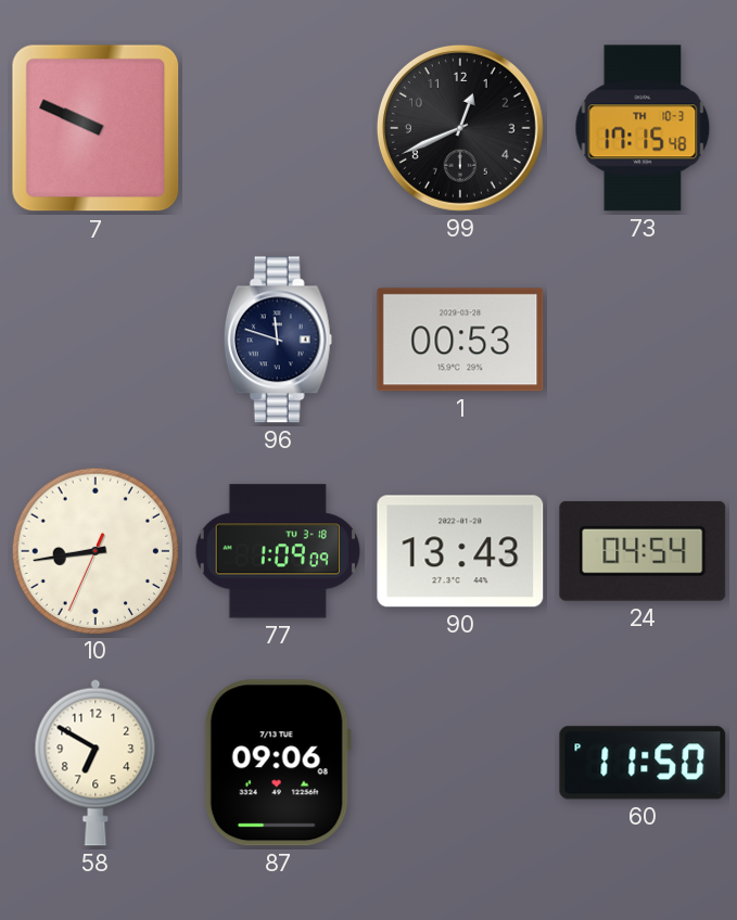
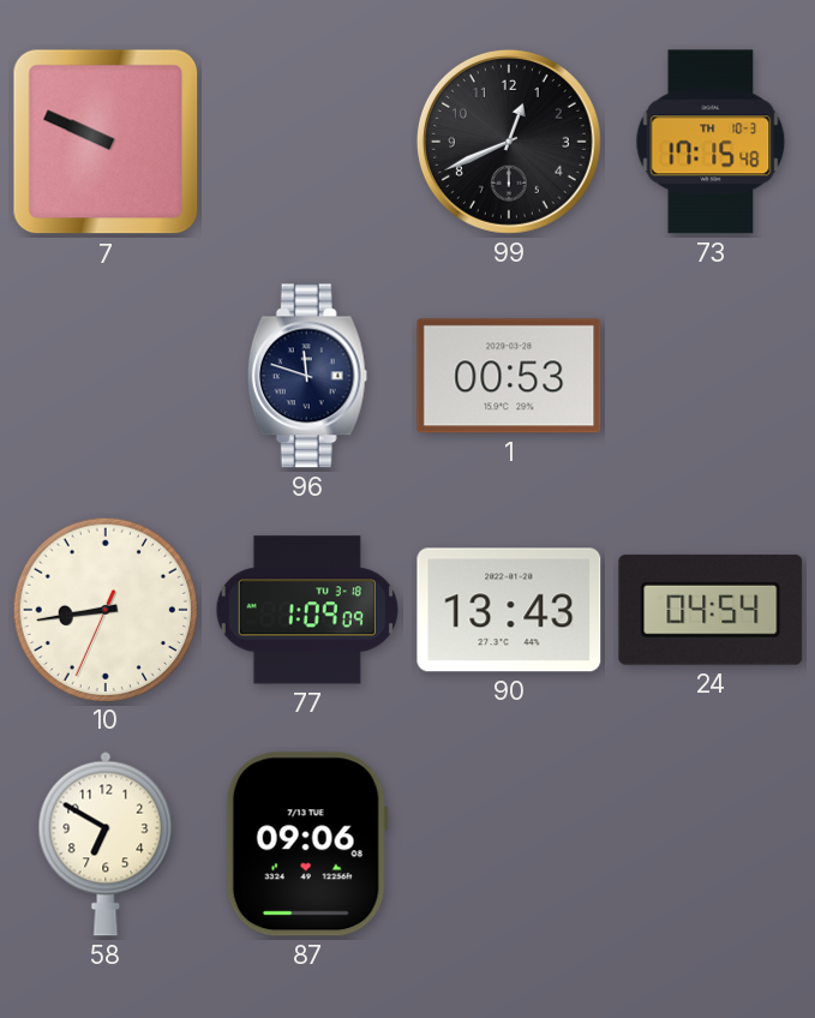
60: 11:50 -> none
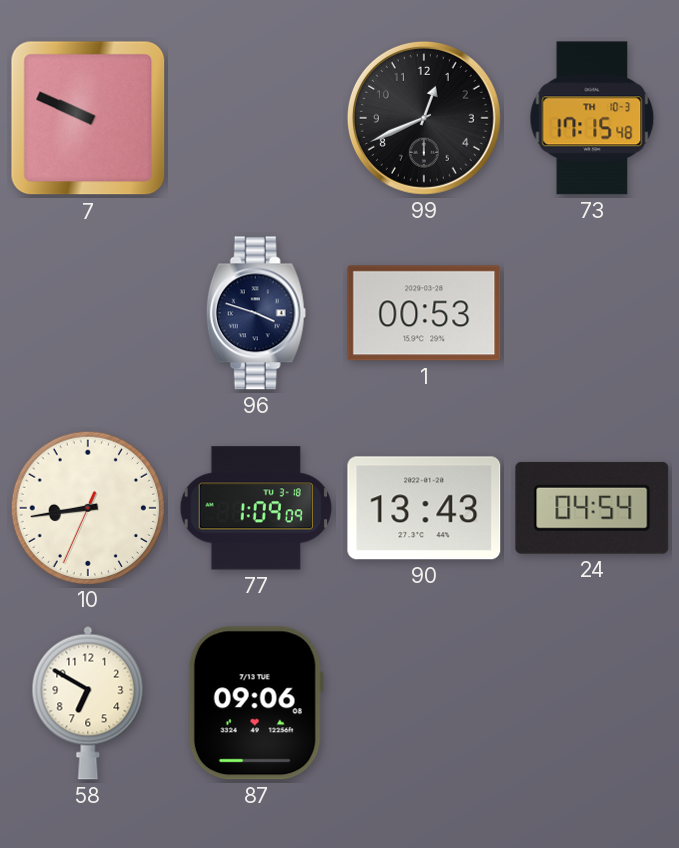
96: 11:48 -> 3:48
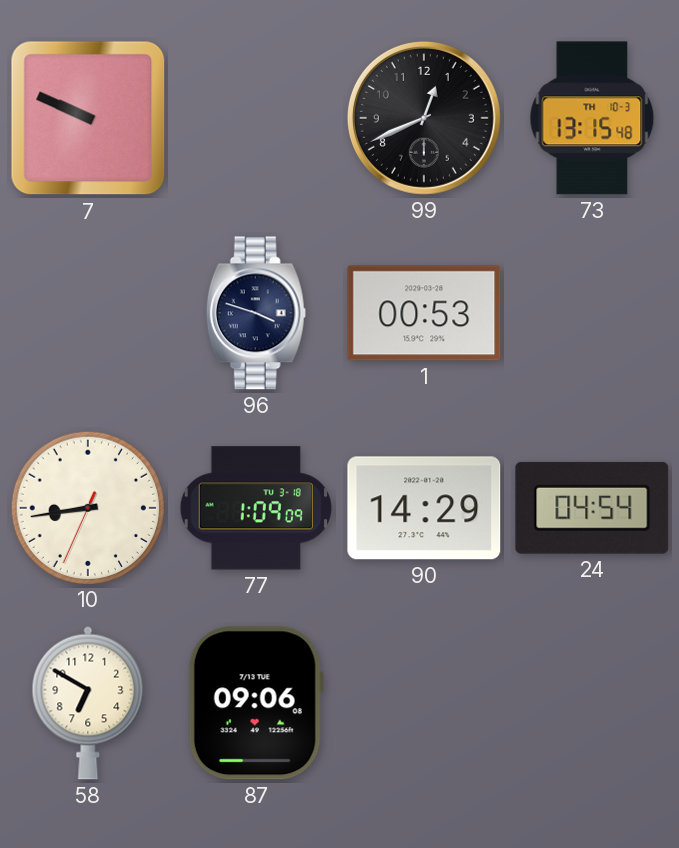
73: 17:15 -> 13:15
90: 13:43 -> 14:29
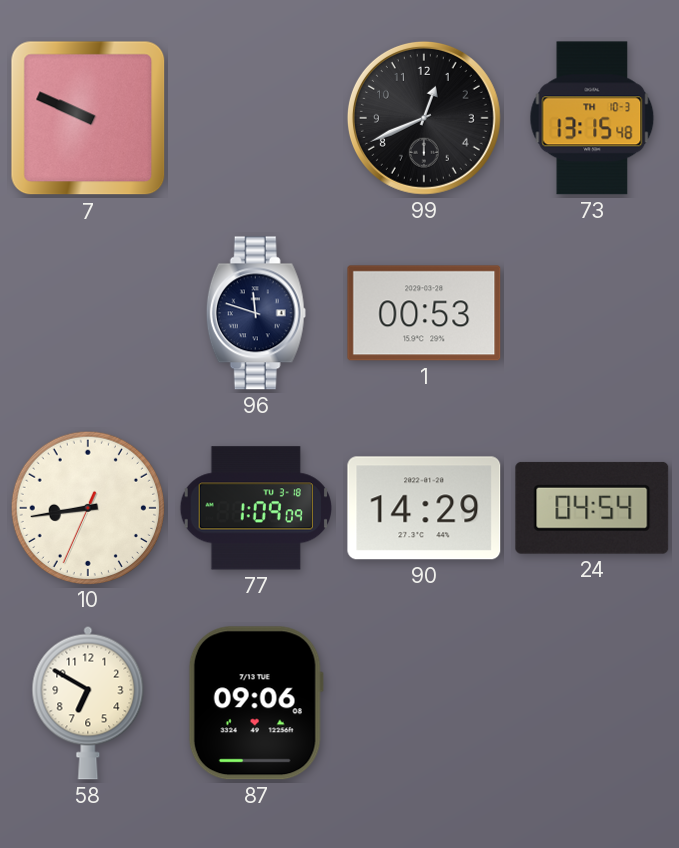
96: 3:48 -> 11:48
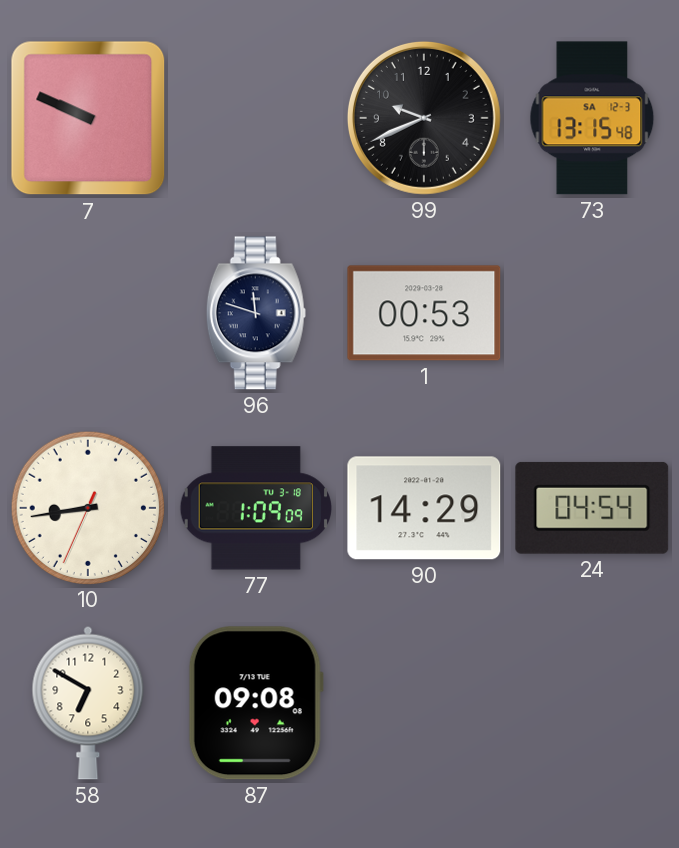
99: 12:41 -> 9:41
73 date: TH 10-3 -> SA 12-3
87: 09:06 -> 09:08
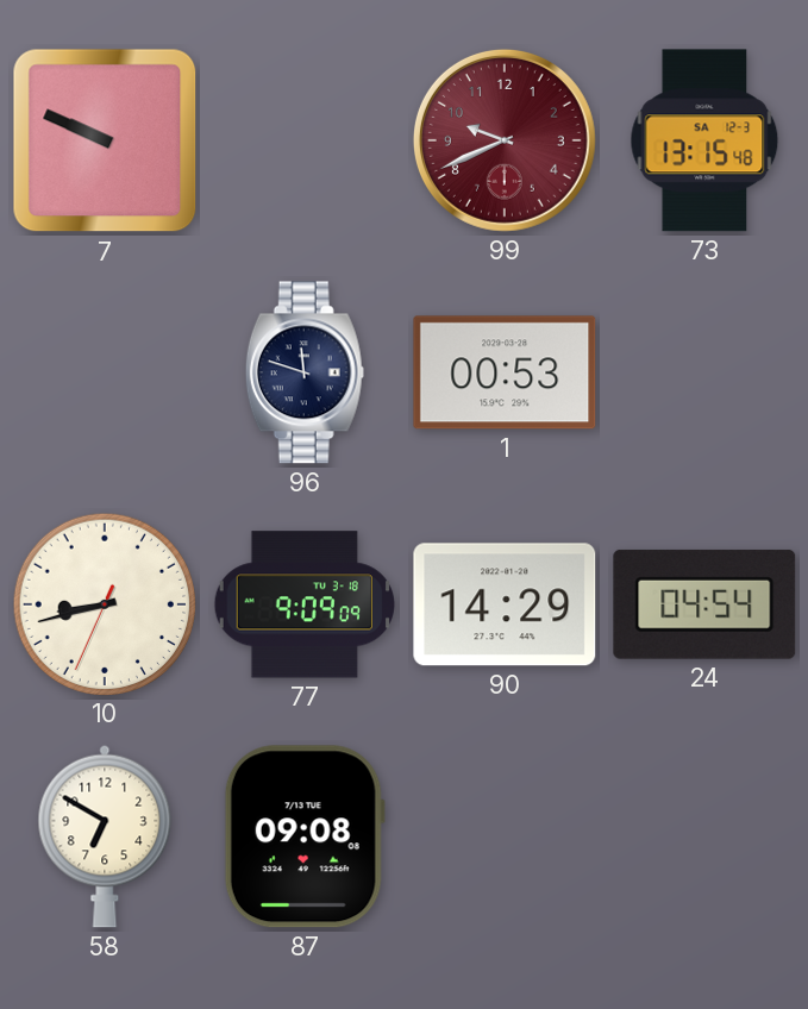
99 dial: black -> burgundy
10: 8:43 -> 8:42
77: 1:09 -> 9:09
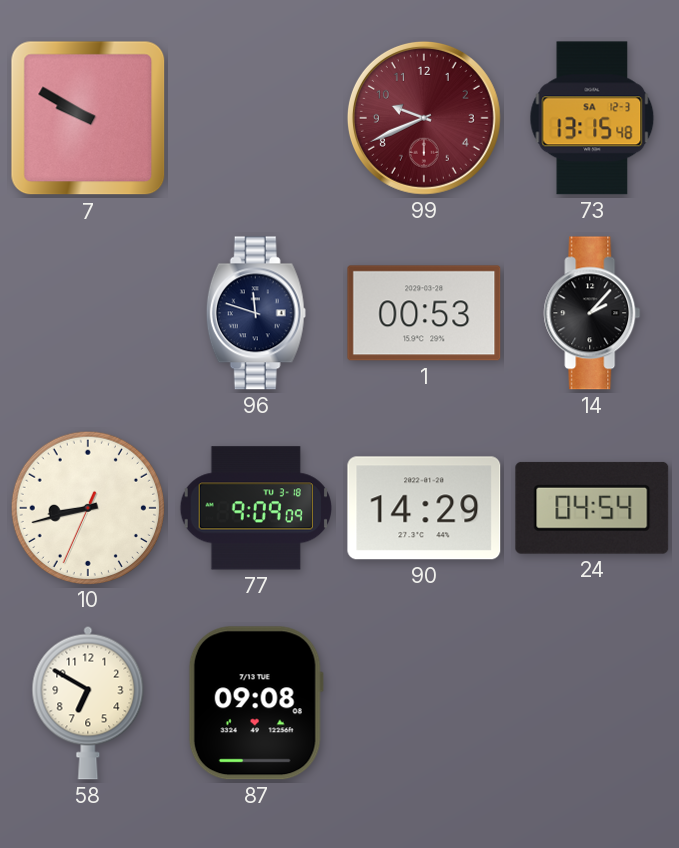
7: 9:49 -> 9:50
14: none -> 2:07
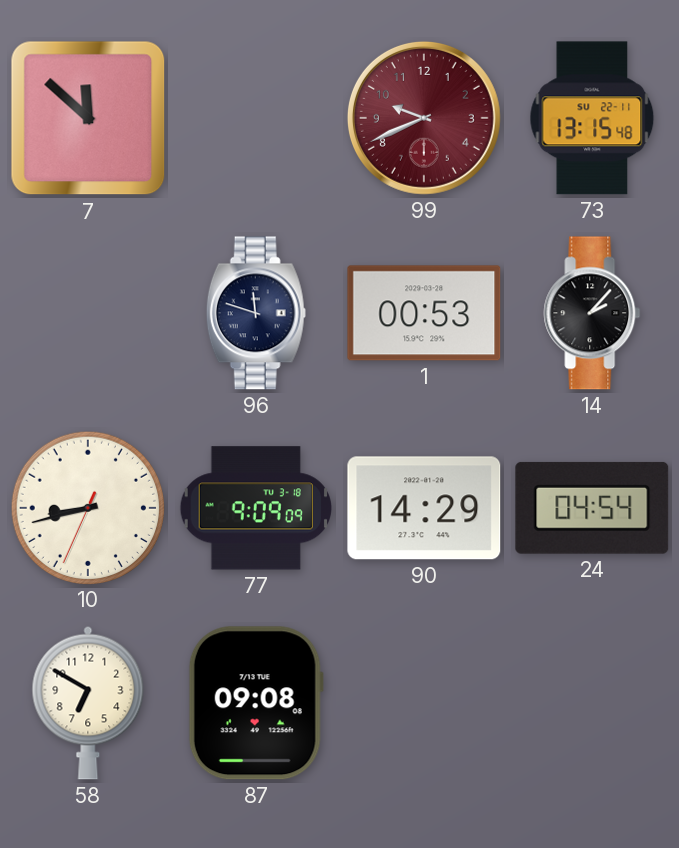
7: 9:50 -> 11:52
73 date: SA 12-3 -> SU 22-11
